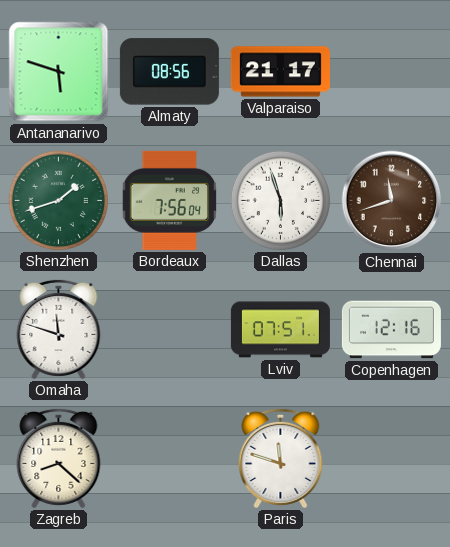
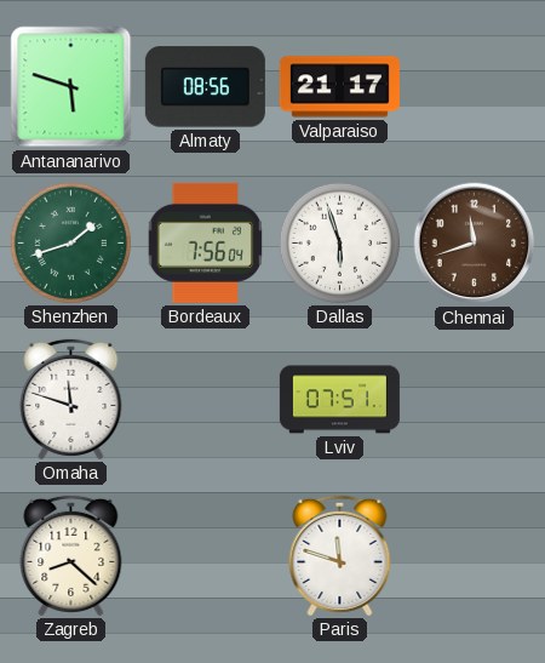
Copenhagen: 12:16 -> none
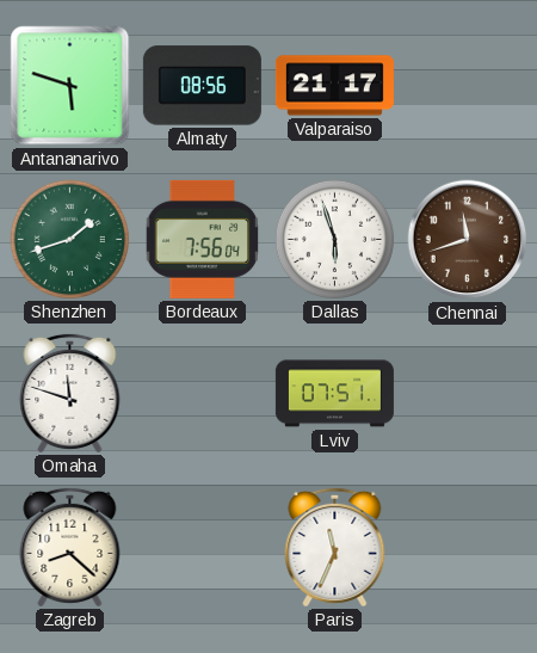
Paris: 11:48 -> 11:34
